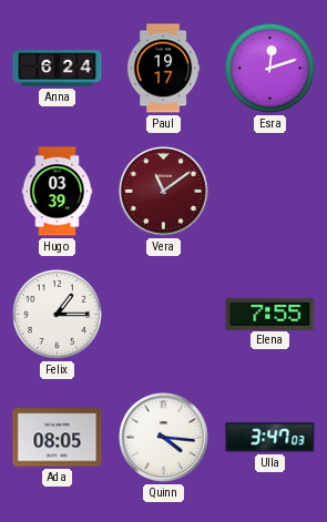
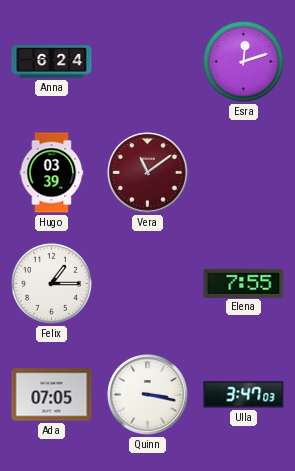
Paul: 19:17 -> none
Ada: 08:05 -> 07:05
Quinn: 4:16 -> 3:17
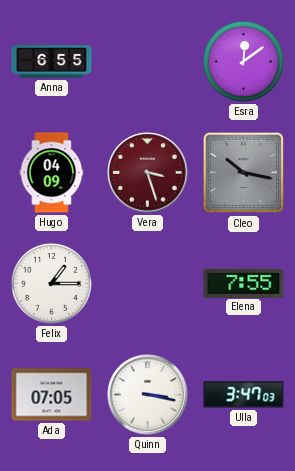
Anna: 6:24 -> 6:55
Esra: 12:12 -> 12:09
Hugo: 03:39 -> 04:09
Vera: 11:09 -> 3:27
Cleo: none -> 10:17
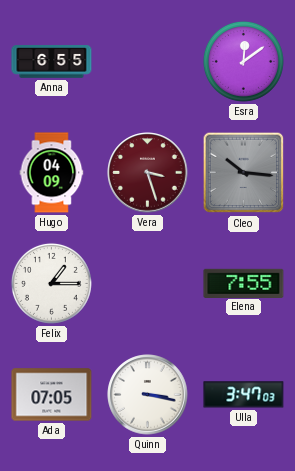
Cleo: 10:17 -> 10:16
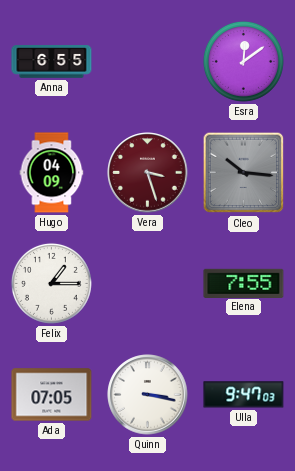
Ulla: 3:47 -> 9:47
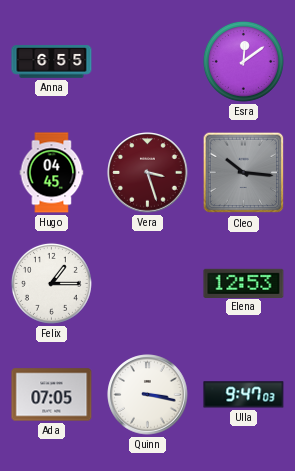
Hugo: 04:09 -> 04:45
Elena: 7:55 -> 12:53
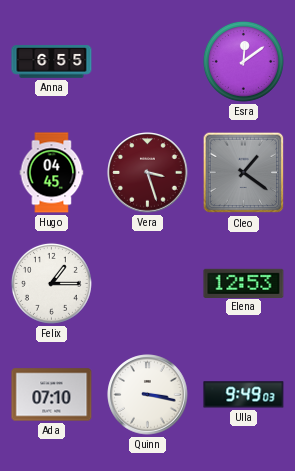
Cleo: 10:16 -> 1:21
Ada: 07:05 -> 07:10
Ulla: 9:47 -> 9:49
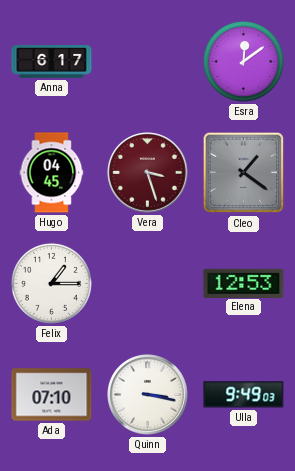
Anna: 6:55 -> 6:17
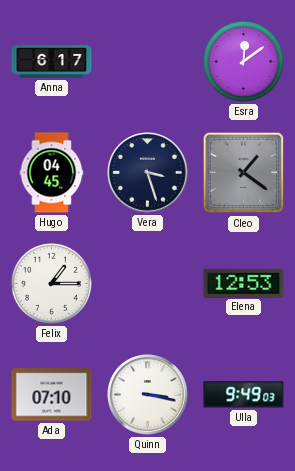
Vera dial: burgundy -> navy
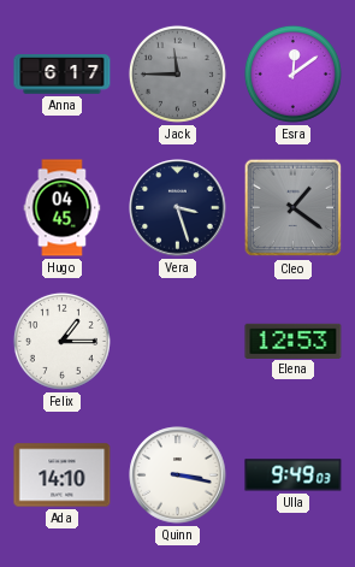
Jack: none -> 11:45
Ada: 07:10 -> 14:10
